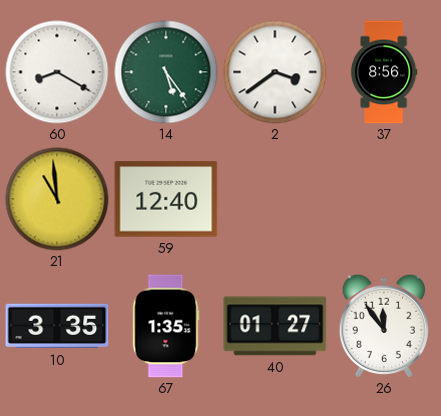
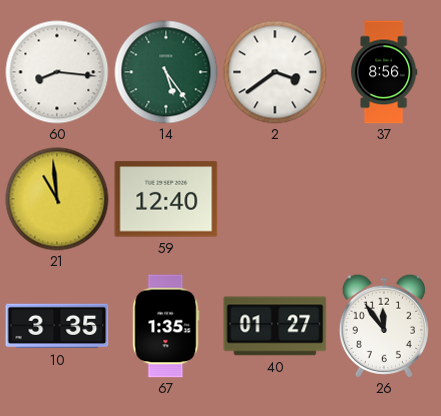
60: 8:20 -> 8:16
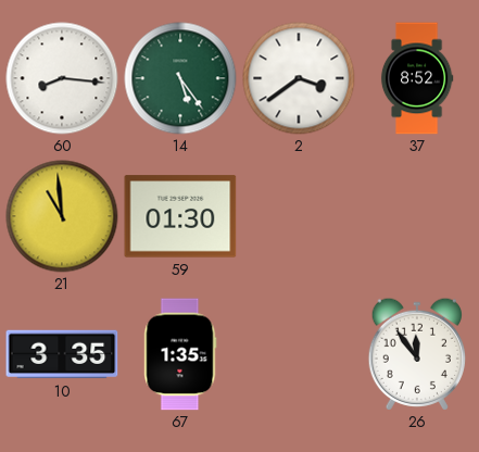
37: 8:56 -> 8:52
59: 12:40 -> 01:30
40: 01:27 -> none
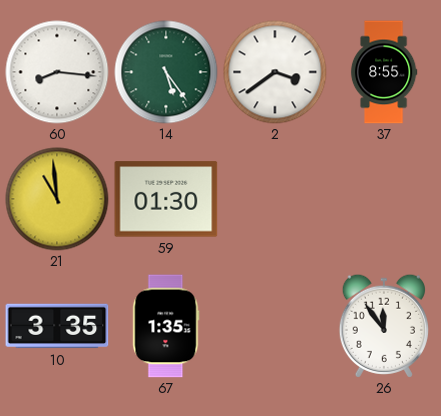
37: 8:52 -> 8:55
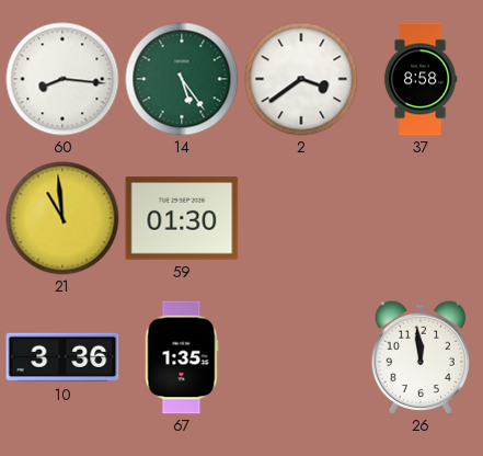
37: 8:55 -> 8:58
10: 3:35 -> 3:36
26: 11:54 -> 11:59
